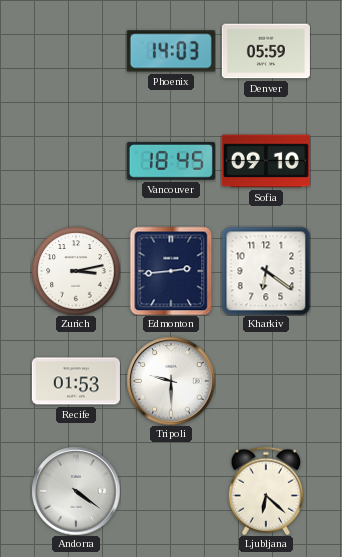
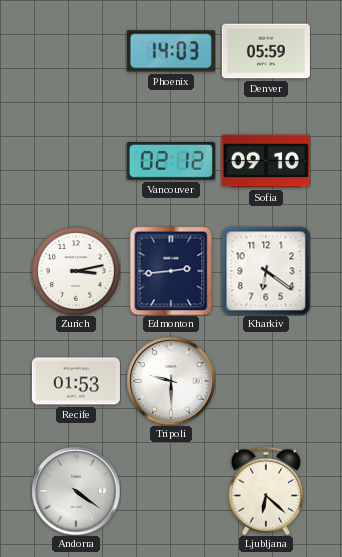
Vancouver: 18:45 -> 02:12
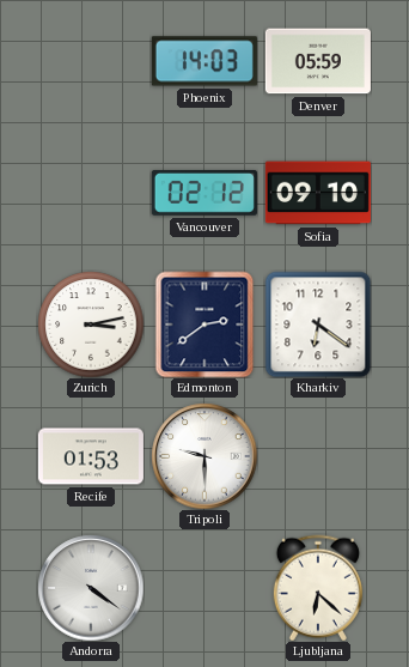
Edmonton: 2:44 -> 2:39
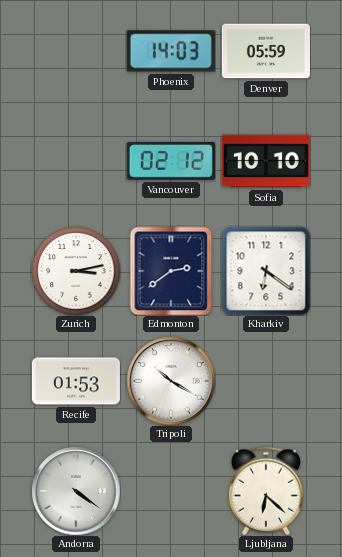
Sofia: 09:10 -> 10:10
Tripoli: 9:30 -> 10:20
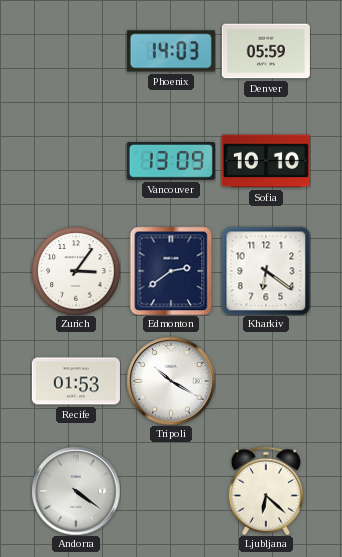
Vancouver: 02:12 -> 13:09
Zurich: 3:13 -> 3:06
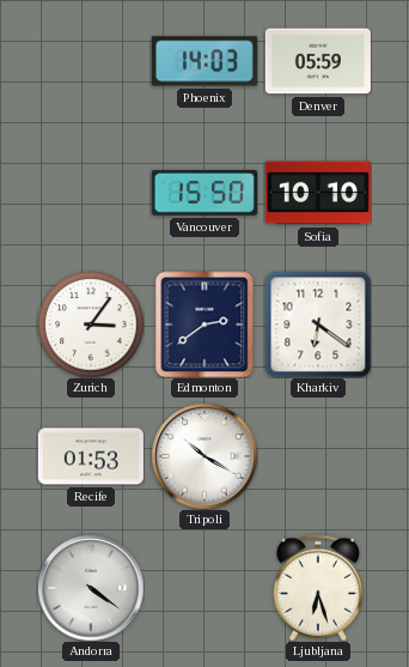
Vancouver: 13:09 -> 15:50
Ljubljana: 6:22 -> 6:27
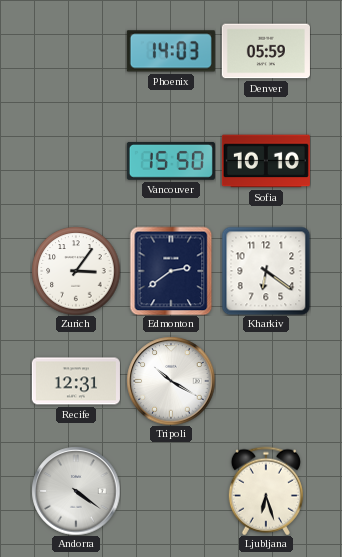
Recife: 01:53 -> 12:31
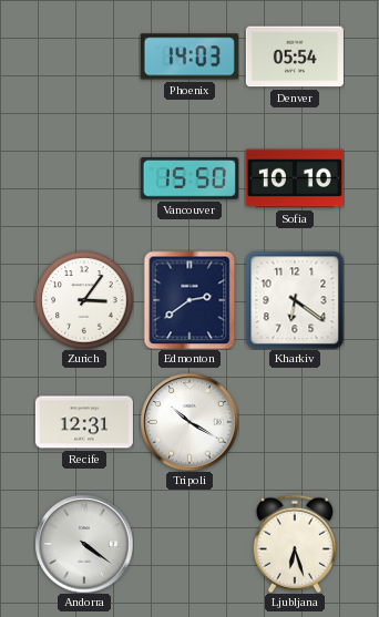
Denver: 05:59 -> 05:54
